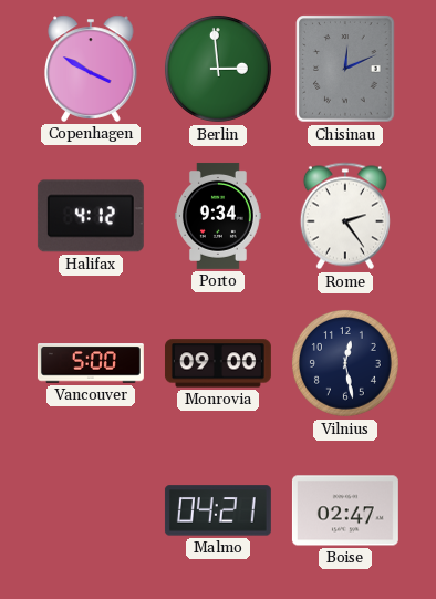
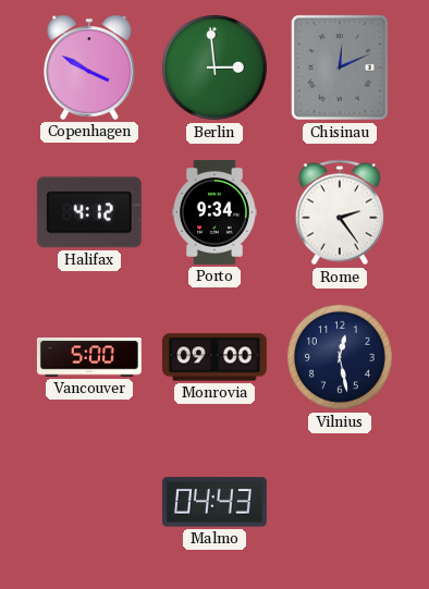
Malmo: 04:21 -> 04:43
Boise: 02:47 -> none
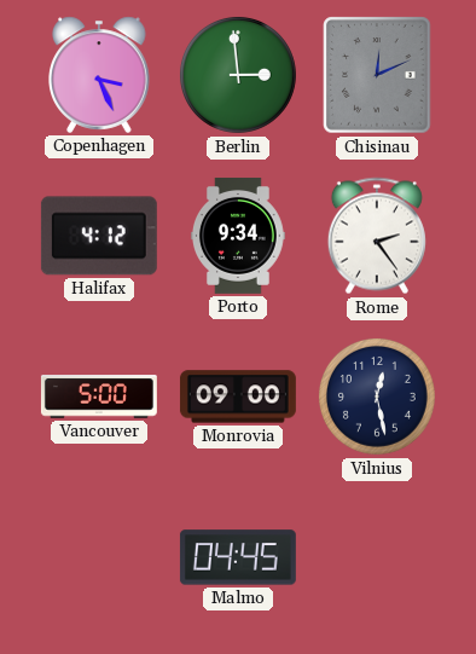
Copenhagen: 3:50 -> 3:26
Malmo: 04:43 -> 04:45
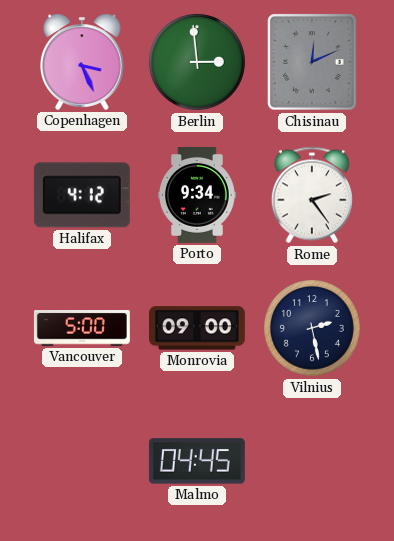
Vilnius: 12:28 -> 2:28
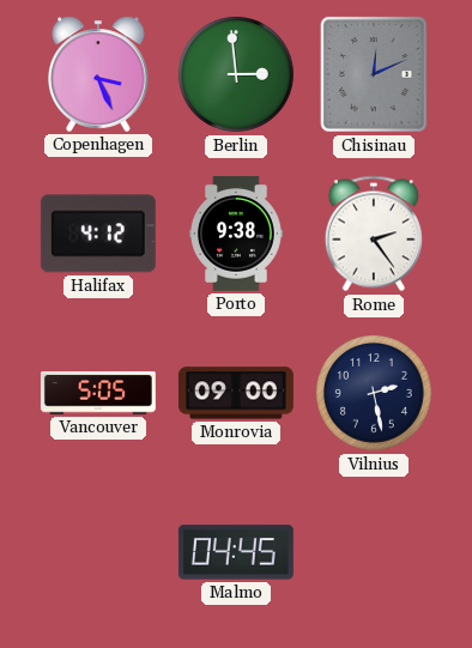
Porto: 9:34 -> 9:38
Vancouver: 5:00 -> 5:05
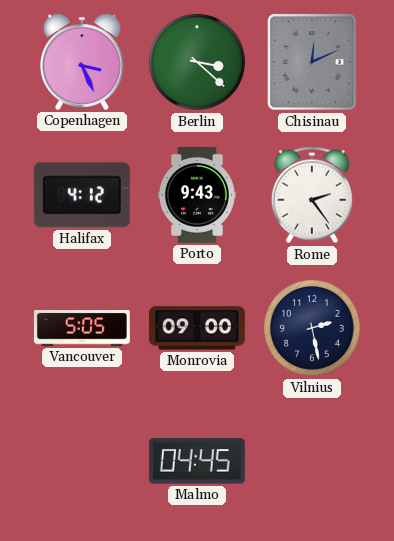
Berlin: 2:59 -> 3:22
Porto: 9:38 -> 9:43
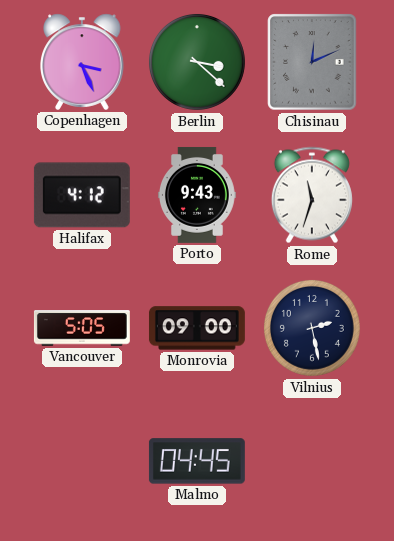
Rome: 2:24 -> 11:33
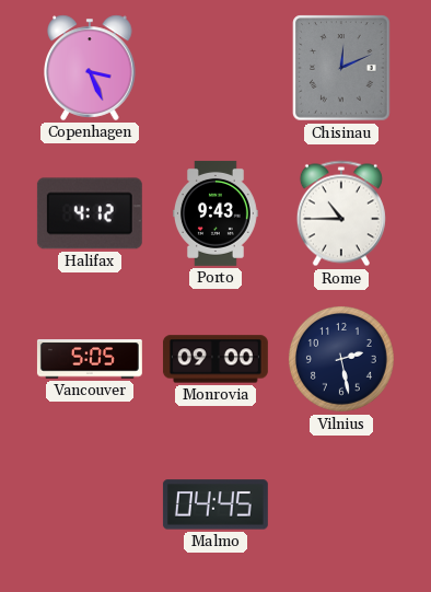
Berlin: 3:22 -> none
Rome: 11:33 -> 10:45
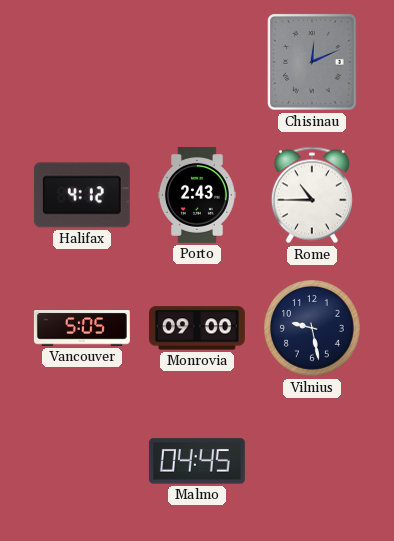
Copenhagen: 3:26 -> none
Porto: 9:43 -> 2:43
Vilnius: 2:28 -> 9:28
